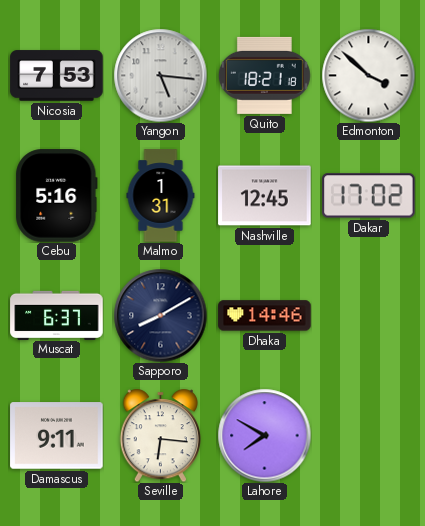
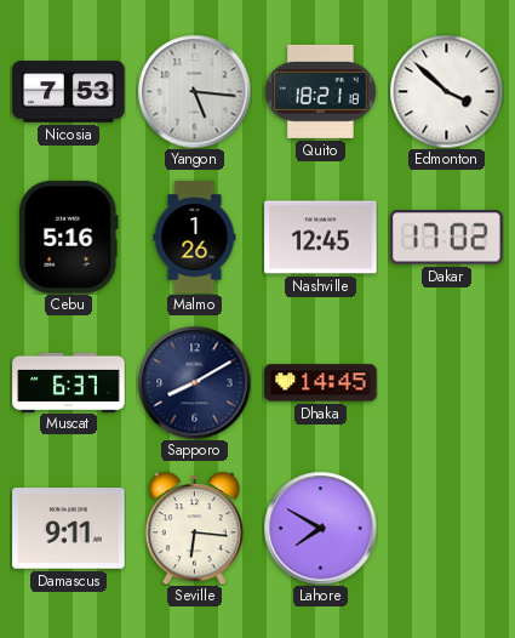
Malmo: 1:31 -> 1:26
Dhaka: 14:46 -> 14:45
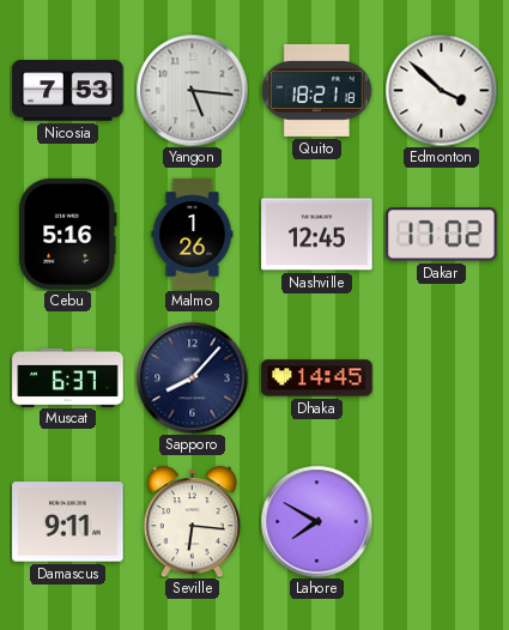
Sapporo: 8:10 -> 8:07
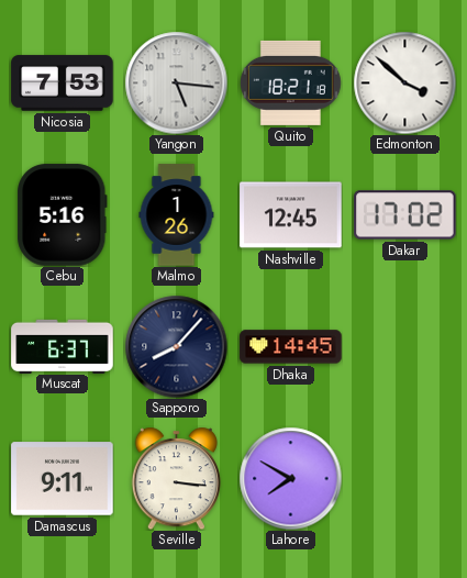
Seville: 6:16 -> 3:16
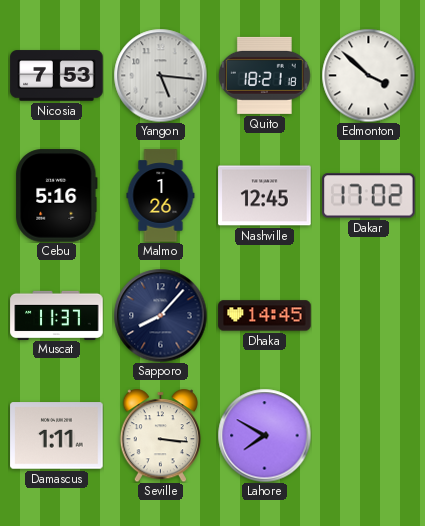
Muscat: 6:37 -> 11:37
Damascus: 9:11 -> 1:11
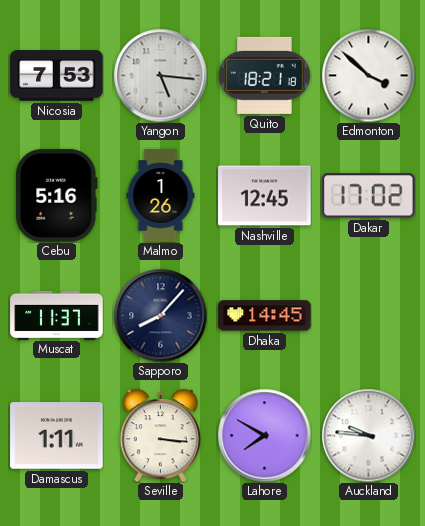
Auckland: none -> 9:46
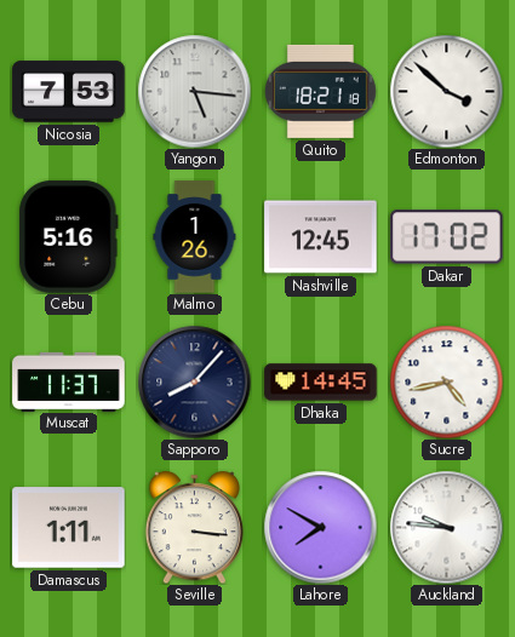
Sucre: none -> 4:43
